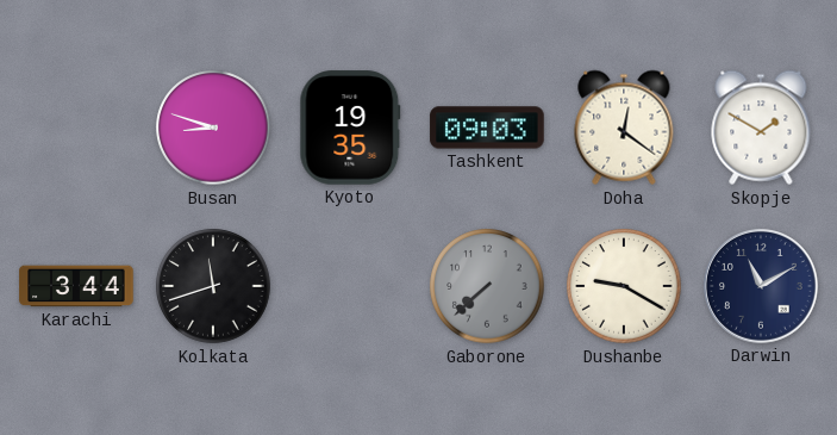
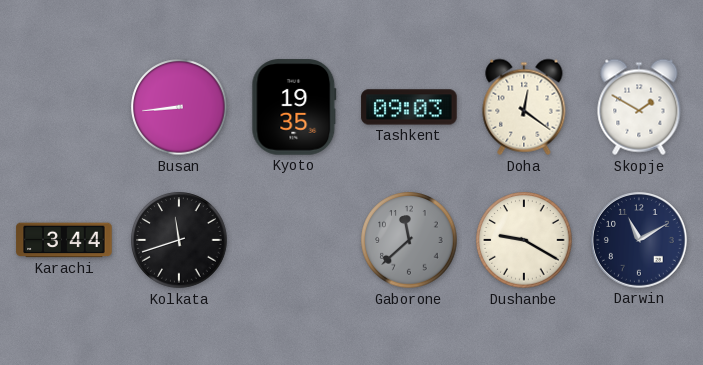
Busan: 8:48 -> 8:44
Gaborone: 7:38 -> 11:38
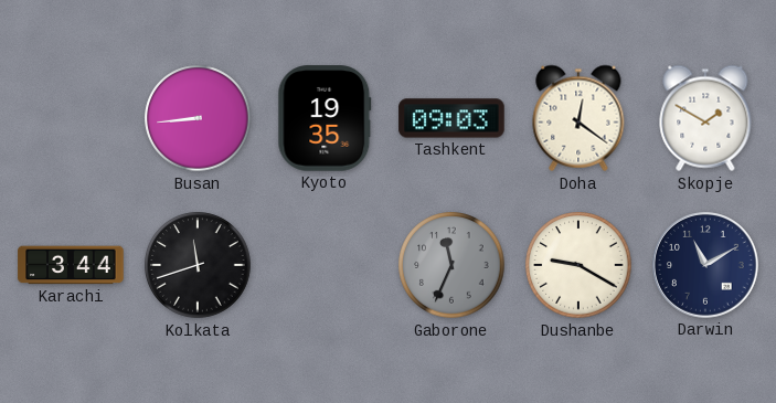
Gaborone: 11:38 -> 11:34
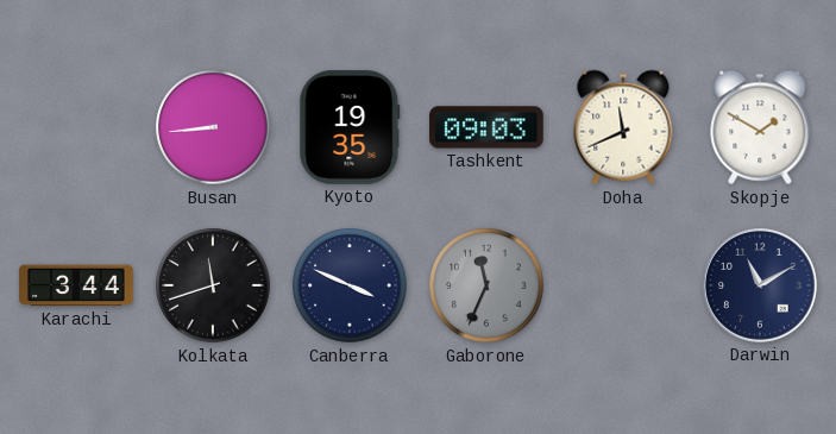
Doha: 12:21 -> 11:41
Canberra: none -> 3:49
Dushanbe: 9:20 -> none
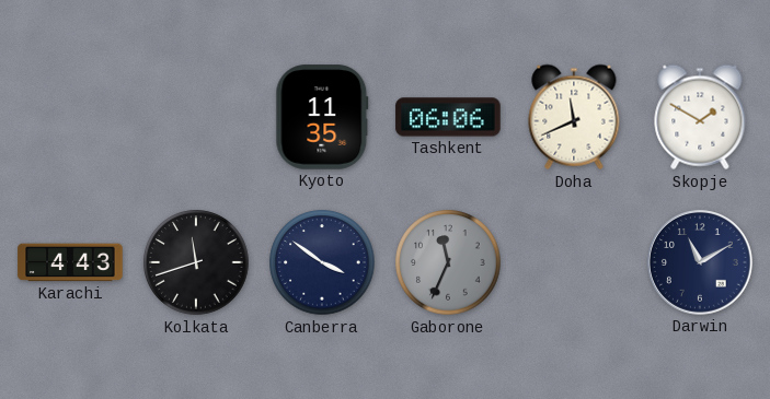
Busan: 8:44 -> none
Kyoto: 19:35 -> 11:35
Tashkent: 09:03 -> 06:06
Karachi: 3:44 -> 4:43
Canberra: 3:49 -> 3:51
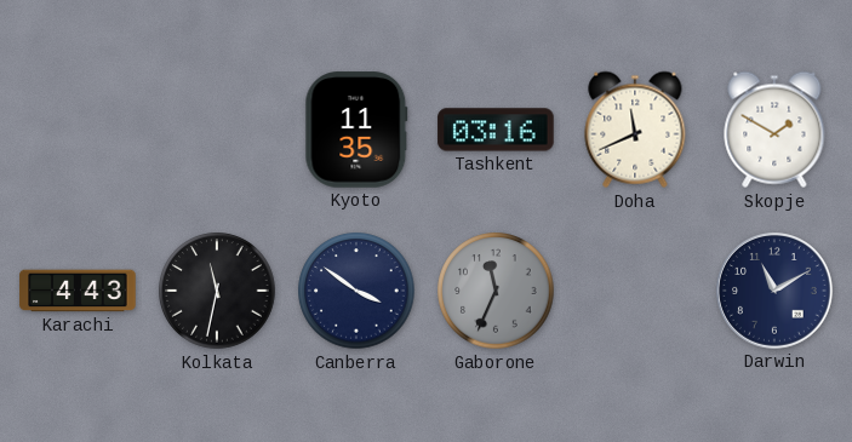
Tashkent: 06:06 -> 03:16
Kolkata: 11:42 -> 11:32
